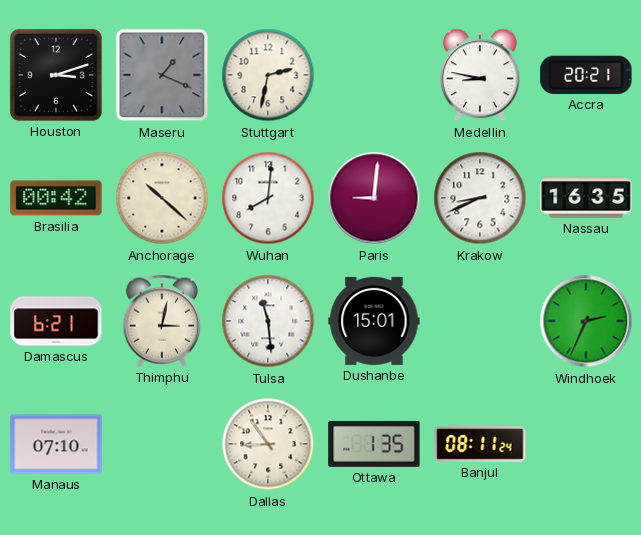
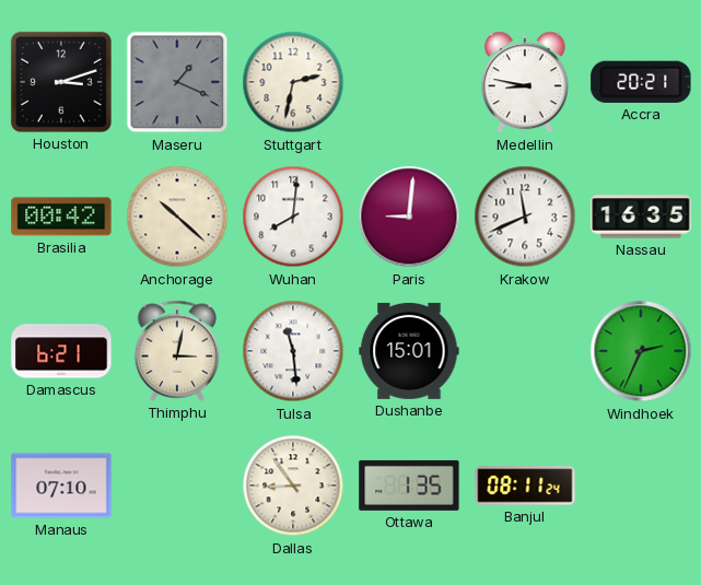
Krakow: 8:41 -> 11:41
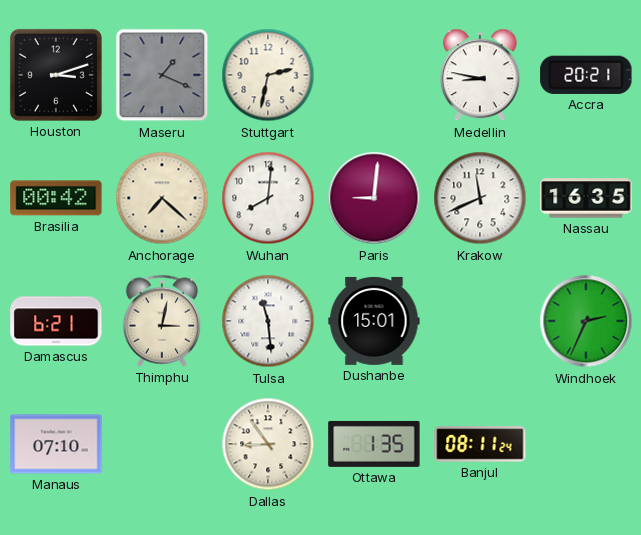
Anchorage: 10:22 -> 7:22
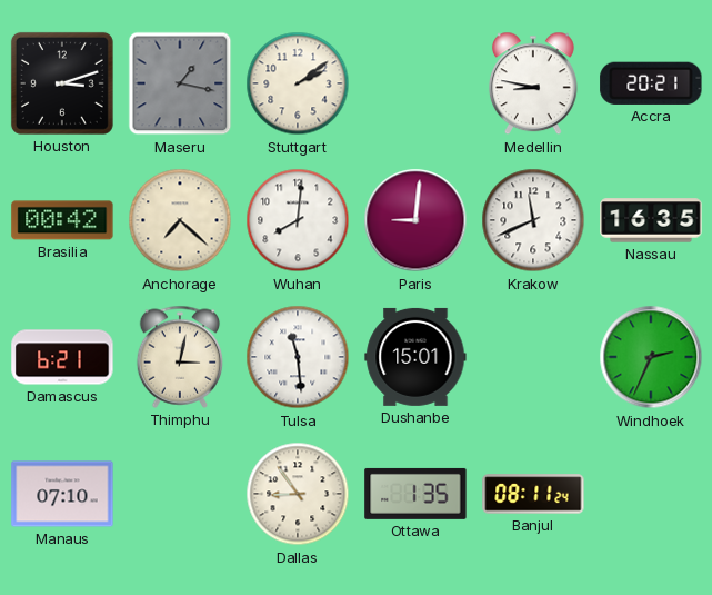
Maseru: 1:19 -> 1:17
Stuttgart: 2:32 -> 2:09
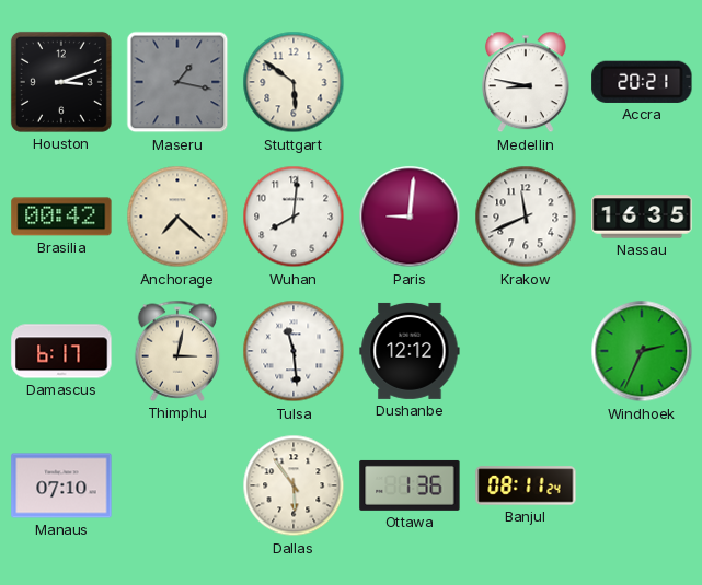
Stuttgart: 2:09 -> 5:51
Damascus: 6:21 -> 6:17
Dushanbe: 15:01 -> 12:12
Dallas: 8:54 -> 5:54
Ottawa: 1:35 -> 1:36
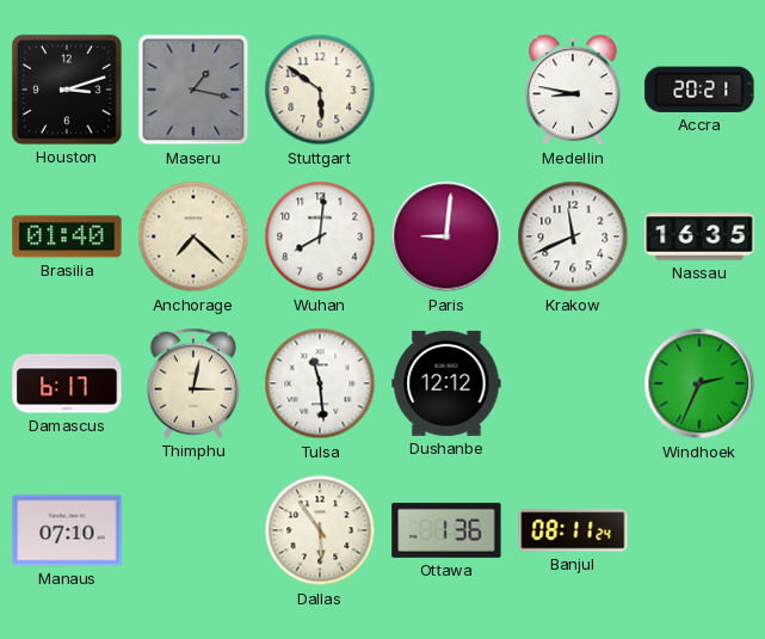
Brasilia: 00:42 -> 01:40
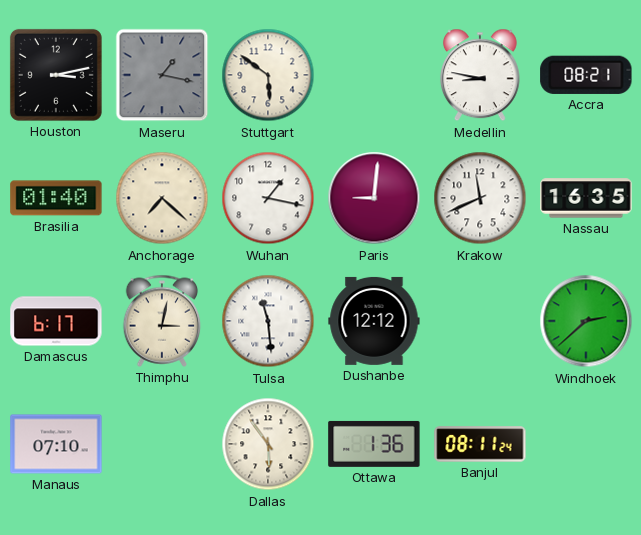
Houston: 3:12 -> 3:13
Accra: 20:21 -> 08:21
Wuhan: 8:01 -> 1:17
Windhoek: 2:34 -> 2:38
